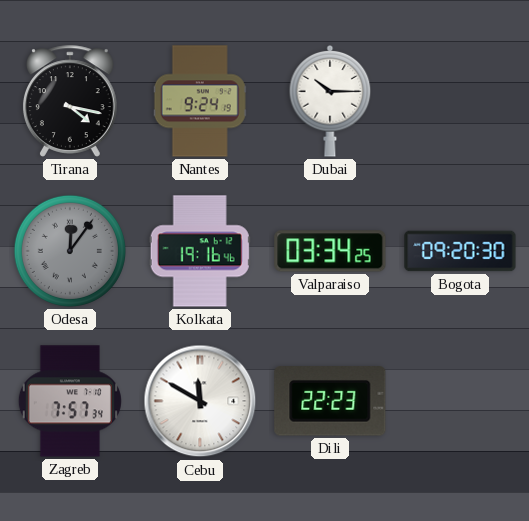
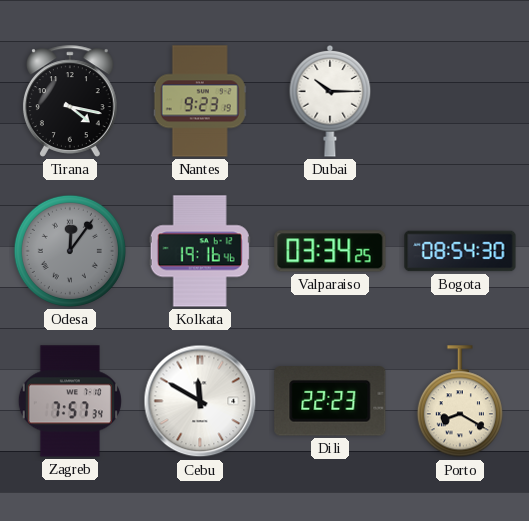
Nantes: 9:24 -> 9:23
Bogota: 09:20 -> 08:54
Porto: none -> 8:20
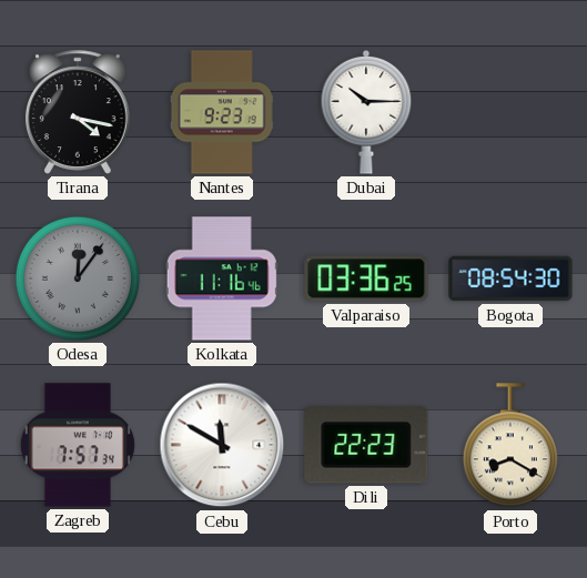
Kolkata: 19:16 -> 11:16
Valparaiso: 03:34 -> 03:36
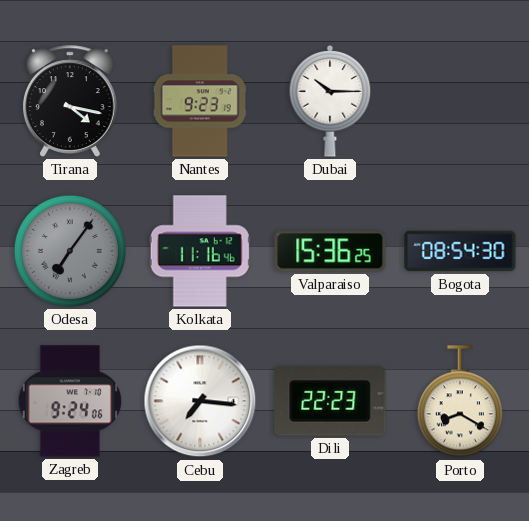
Odesa: 12:06 -> 7:06
Valparaiso: 03:36 -> 15:36
Zagreb: 7:57 -> 9:24
Cebu: 11:50 -> 7:16
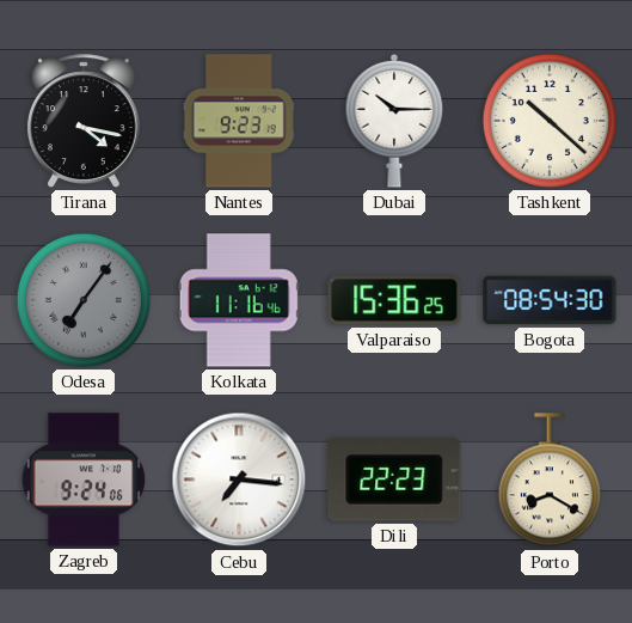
Tashkent: none -> 10:22
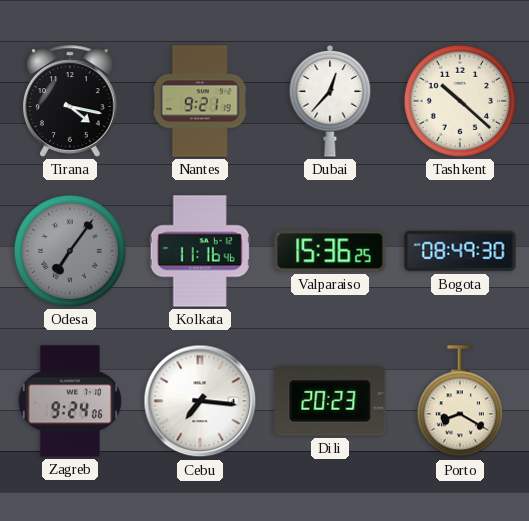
Nantes: 9:23 -> 9:21
Dubai: 10:15 -> 12:37
Bogota: 08:54 -> 08:49
Dili: 22:23 -> 20:23
